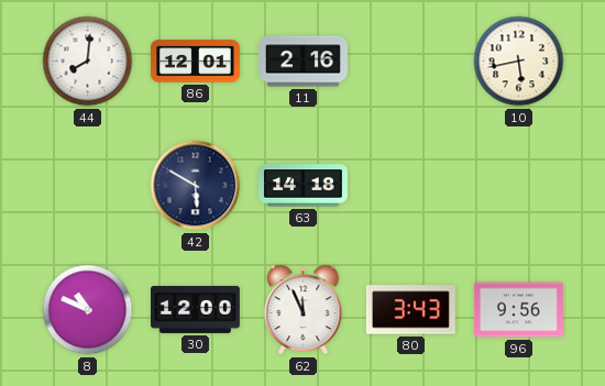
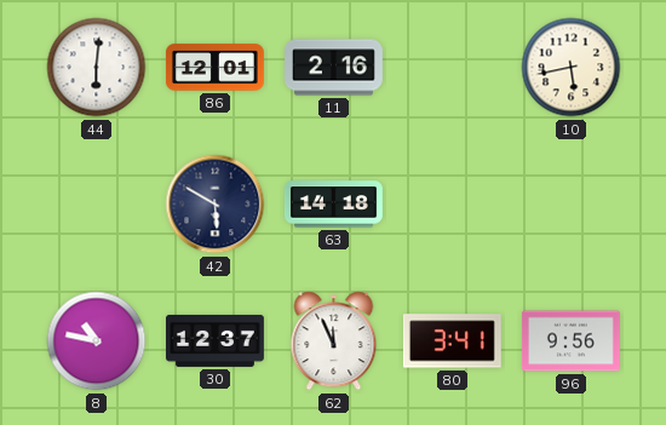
44: 8:01 -> 6:01
8: 10:49 -> 10:47
30: 12:00 -> 12:37
80: 3:43 -> 3:41
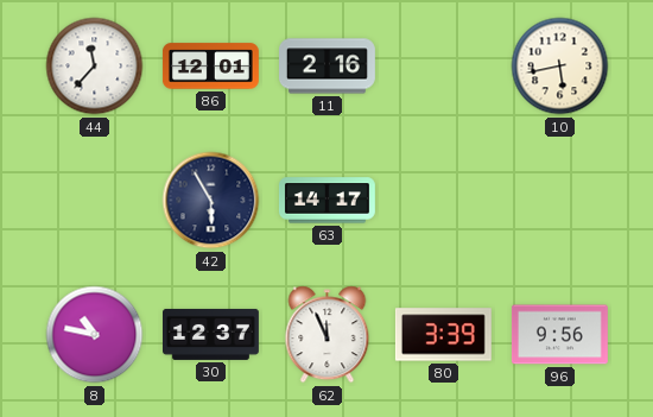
44: 6:01 -> 11:37
42: 5:50 -> 5:55
63: 14:18 -> 14:17
80: 3:41 -> 3:39
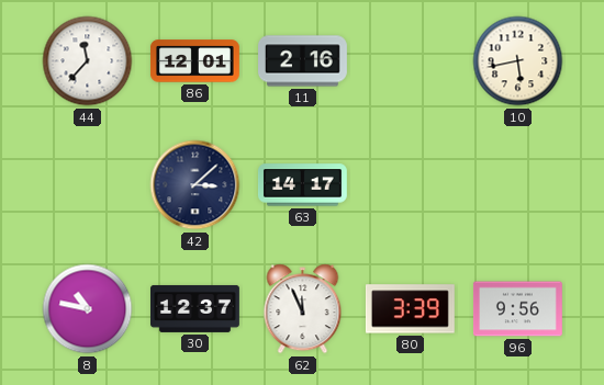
42: 5:55 -> 3:08
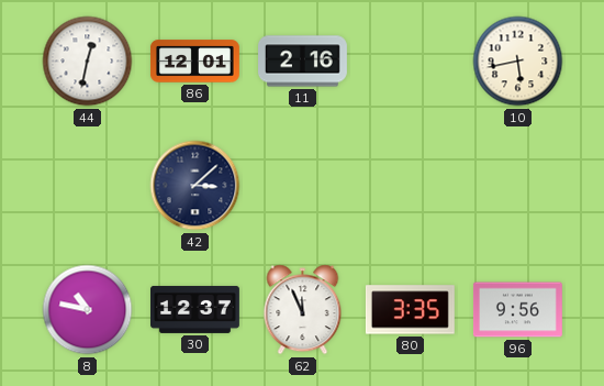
44: 11:37 -> 12:32
63: 14:17 -> none
80: 3:39 -> 3:35
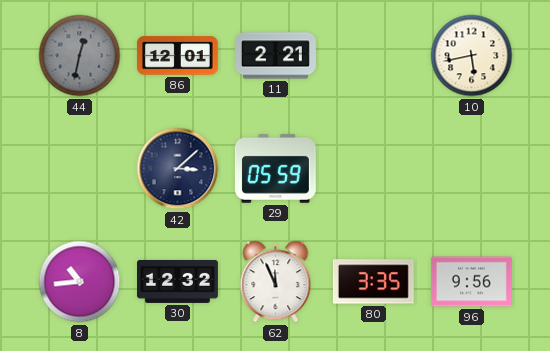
44 dial: white -> grey
11: 2:16 -> 2:21
29: none -> 05:59
8: 10:47 -> 10:44
30: 12:37 -> 12:32
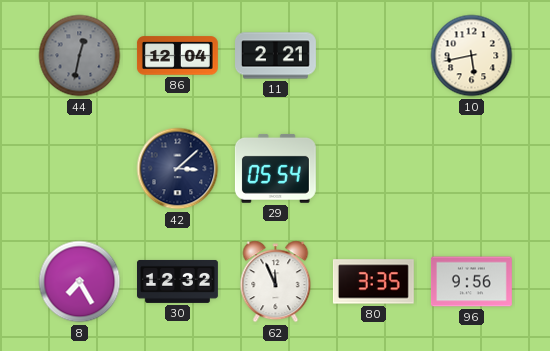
86: 12:01 -> 12:04
29: 05:59 -> 05:54
8: 10:44 -> 7:25
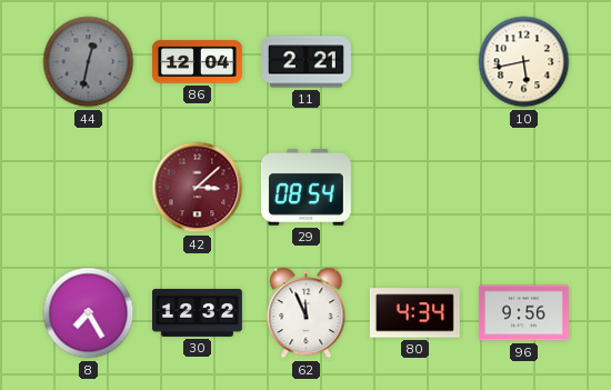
42 dial: navy -> burgundy
29: 05:54 -> 08:54
80: 3:35 -> 4:34
